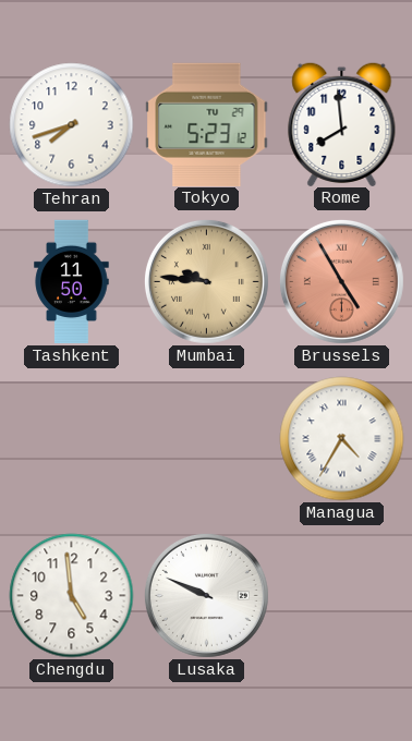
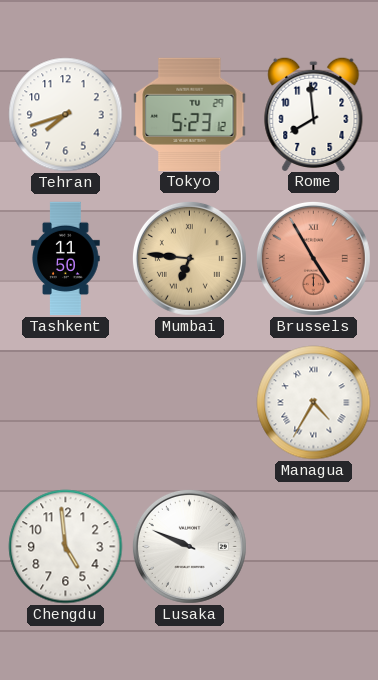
Mumbai: 9:46 -> 6:46
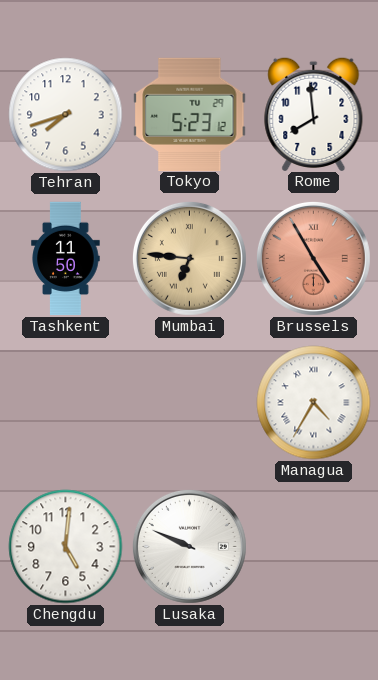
Chengdu: 4:59 -> 5:01
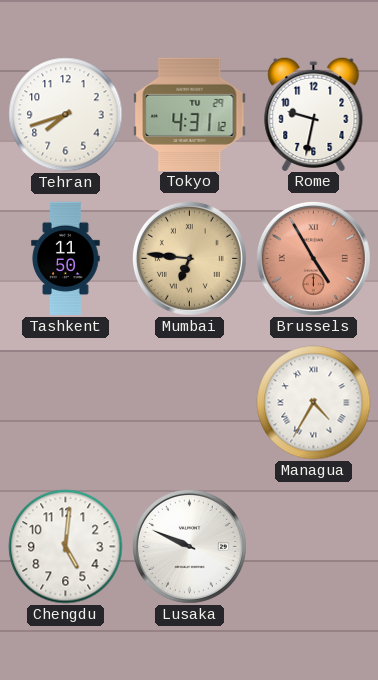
Tokyo: 5:23 -> 4:31
Rome: 7:59 -> 9:32
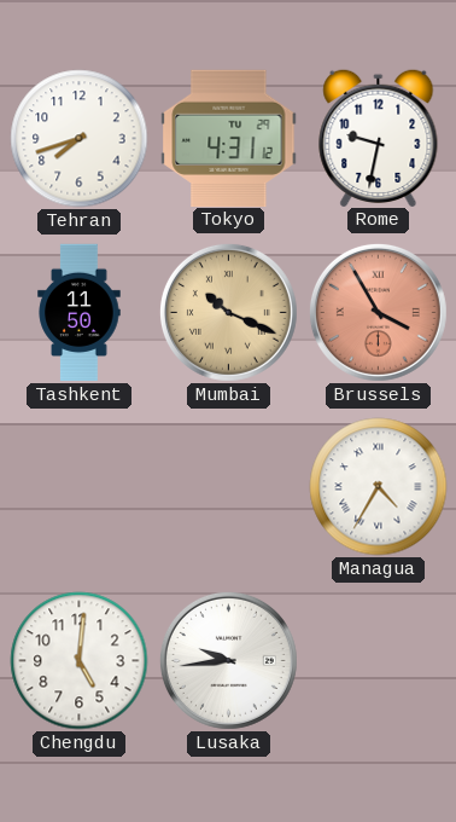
Mumbai: 6:46 -> 10:19
Brussels: 4:55 -> 3:55
Lusaka: 9:49 -> 9:44
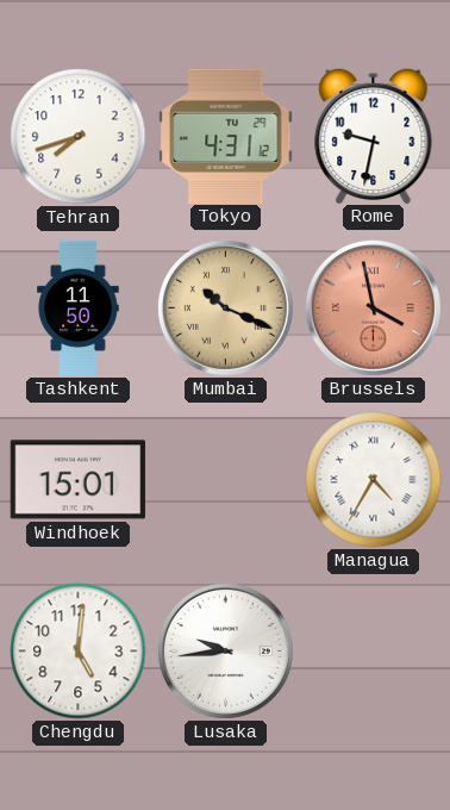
Brussels: 3:55 -> 3:58
Windhoek: none -> 15:01
